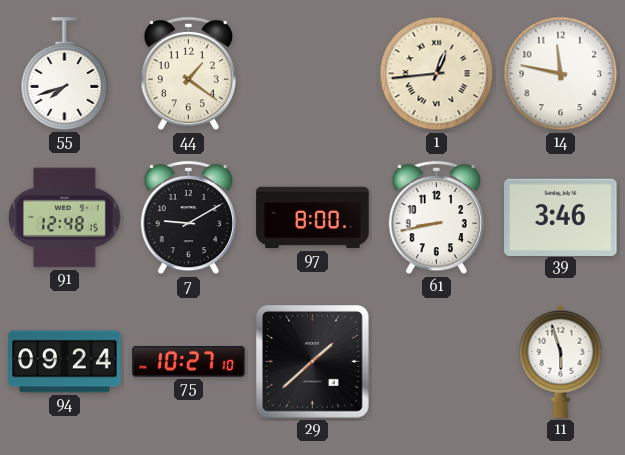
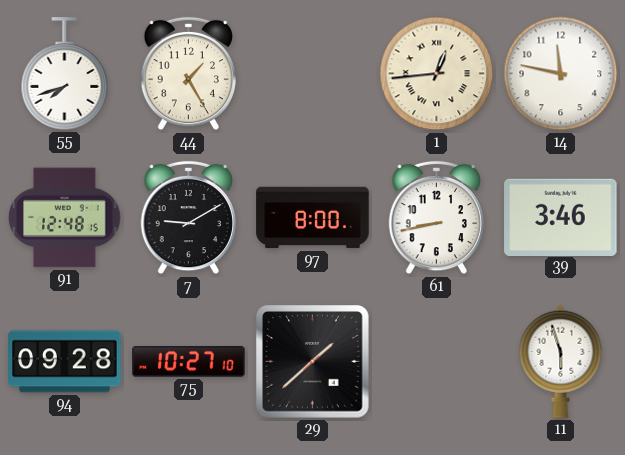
44: 1:21 -> 1:25
94: 09:24 -> 09:28
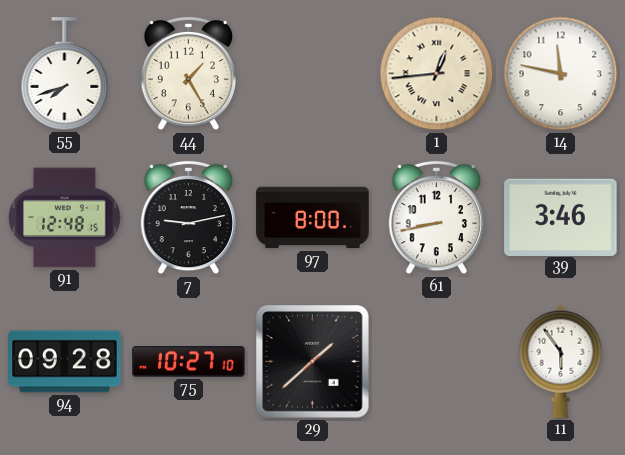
7: 9:10 -> 9:13
11: 5:57 -> 5:54
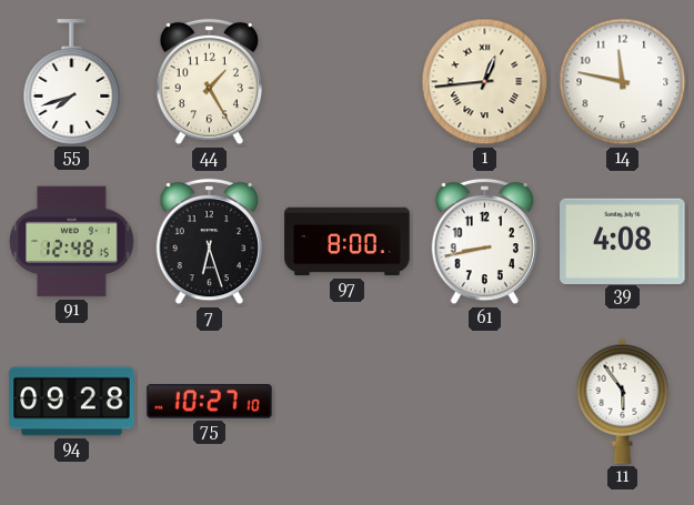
7: 9:13 -> 6:27
39: 3:46 -> 4:08
29: 1:38 -> none
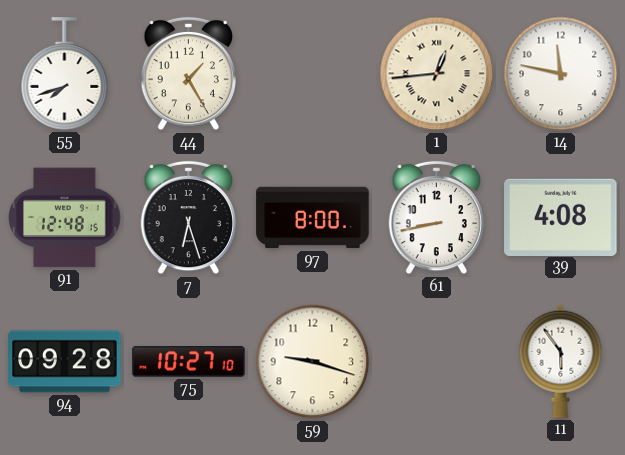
59: none -> 9:18
